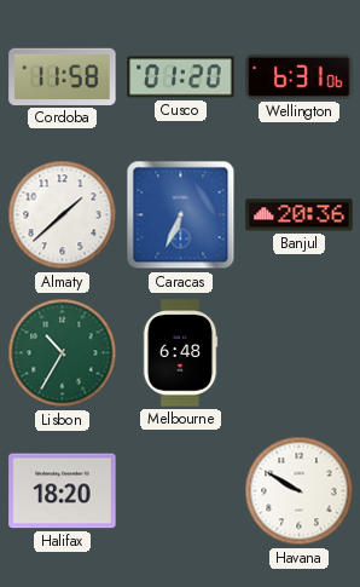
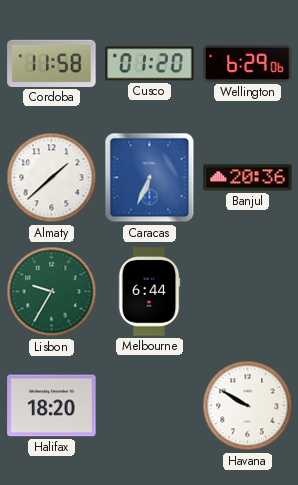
Wellington: 6:31 -> 6:29
Lisbon: 10:35 -> 9:35
Melbourne: 6:48 -> 6:44
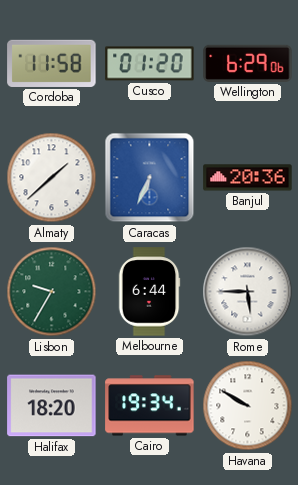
Rome: none -> 5:45
Cairo: none -> 19:34
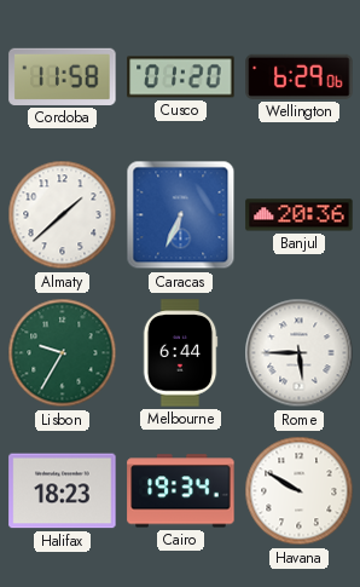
Halifax: 18:20 -> 18:23
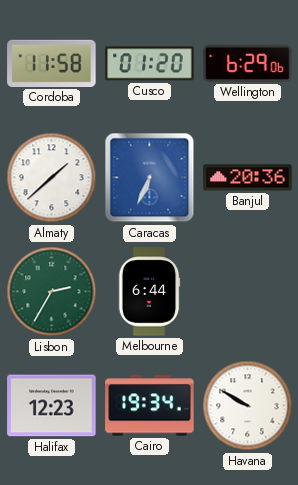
Lisbon: 9:35 -> 2:35
Rome: 5:45 -> none
Halifax: 18:23 -> 12:23
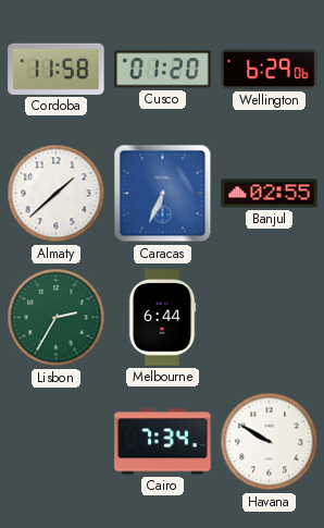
Banjul: 20:36 -> 02:55
Halifax: 12:23 -> none
Cairo: 19:34 -> 7:34
